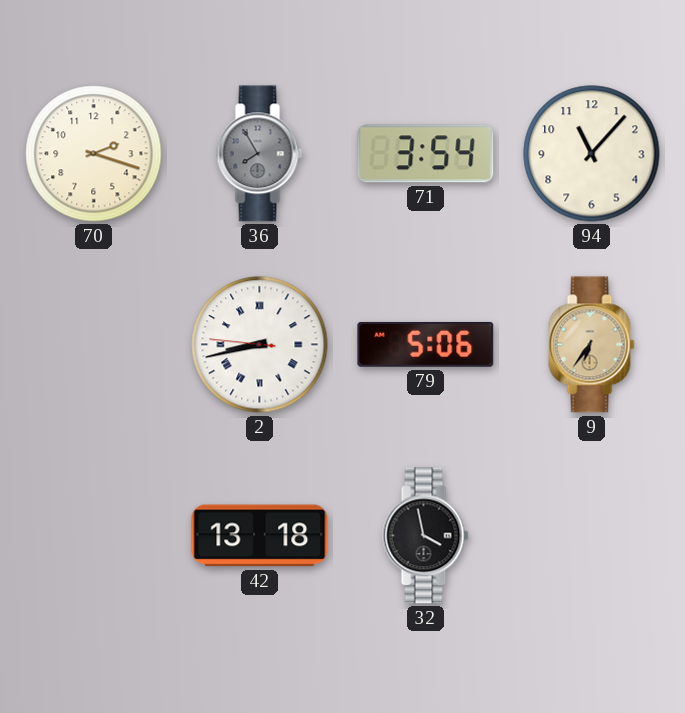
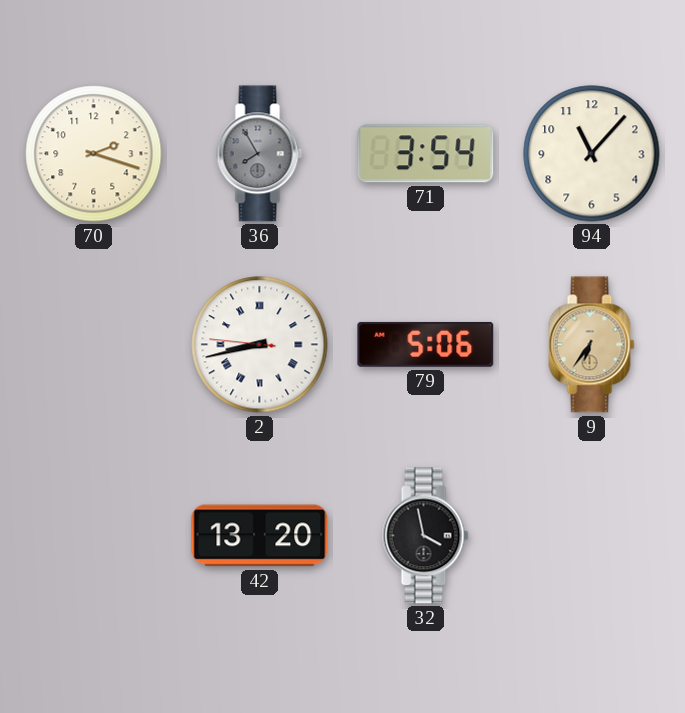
42: 13:18 -> 13:20
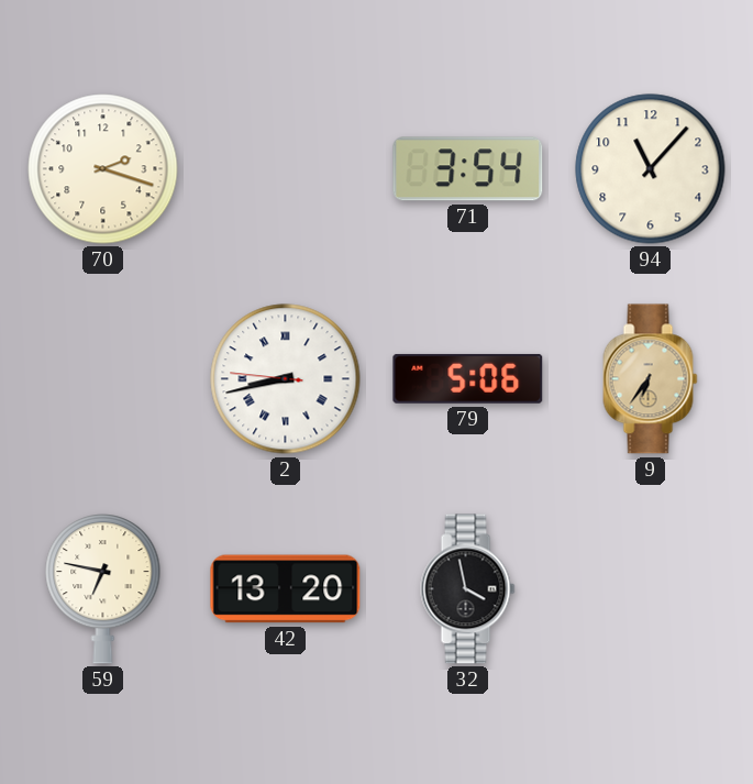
36: 7:55 -> none
59: none -> 6:47
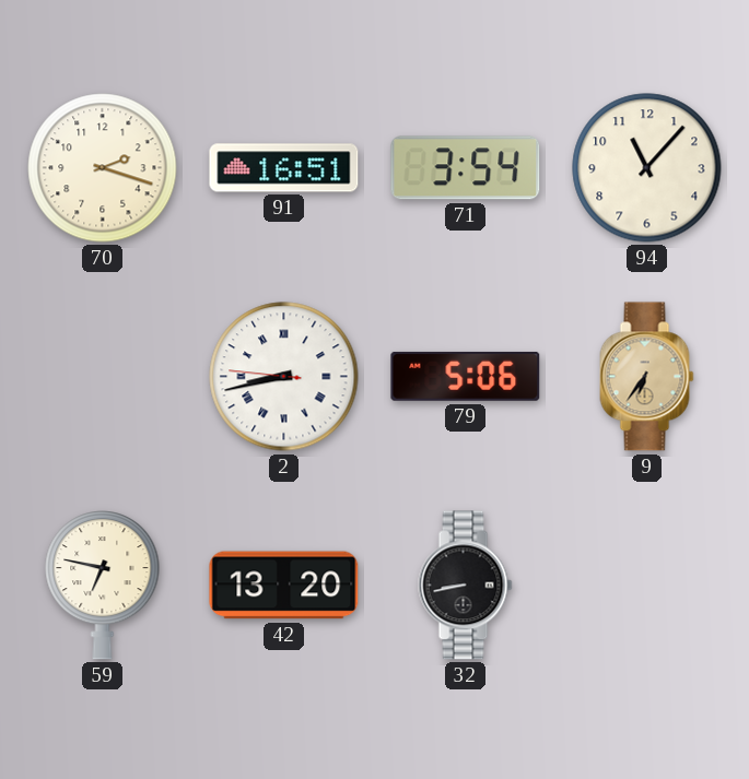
91: none -> 16:51
32: 3:58 -> 8:43
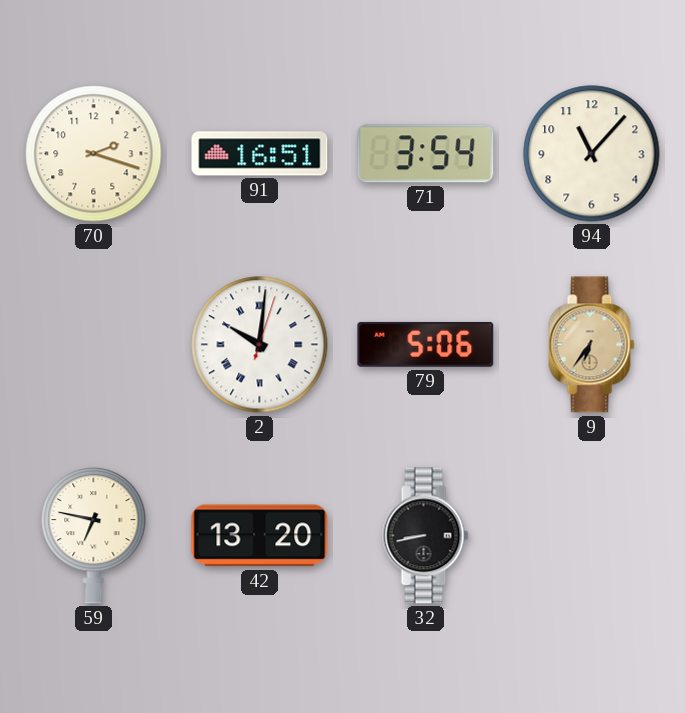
2: 8:42 -> 10:01
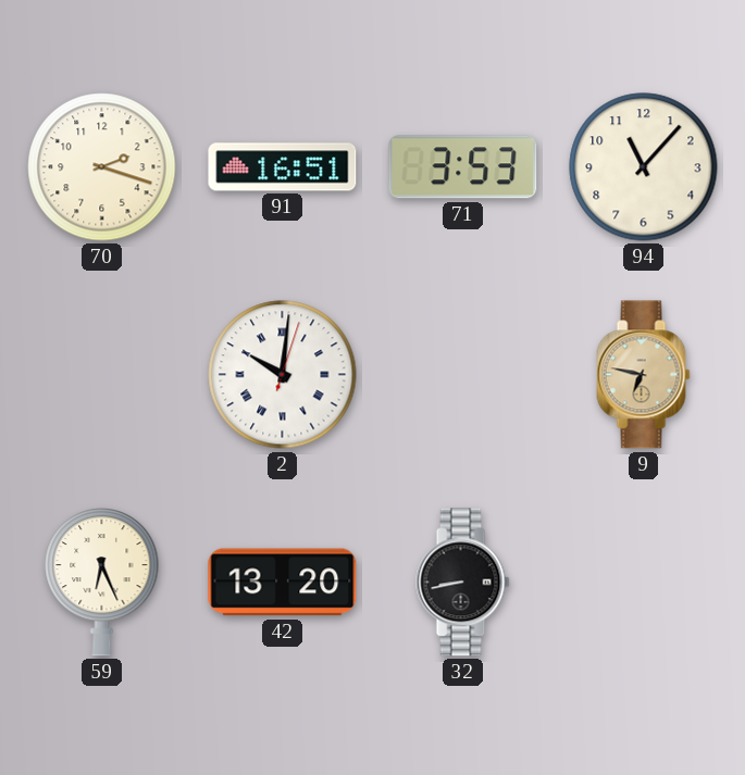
71: 3:54 -> 3:53
79: 5:06 -> none
9: 6:36 -> 6:47
59: 6:47 -> 6:26
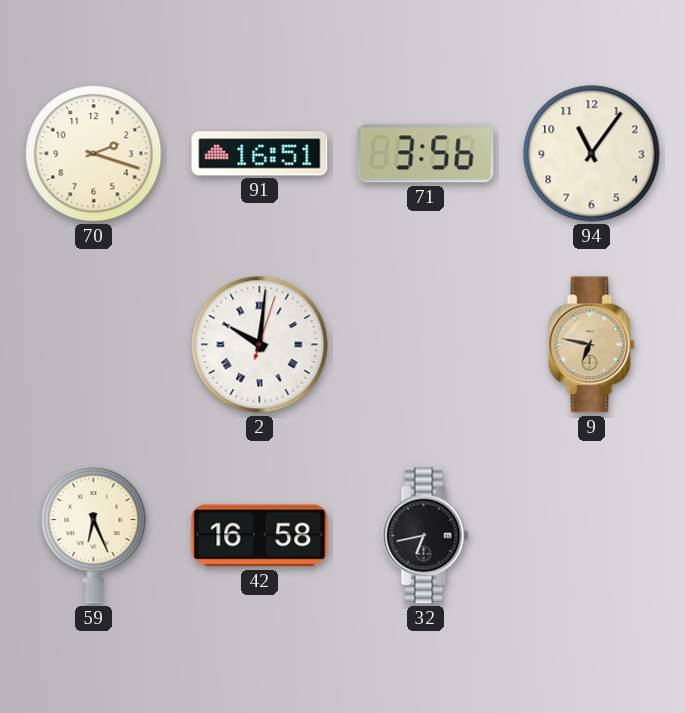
71: 3:53 -> 3:56
94: 11:07 -> 11:06
42: 13:20 -> 16:58
32: 8:43 -> 6:43
